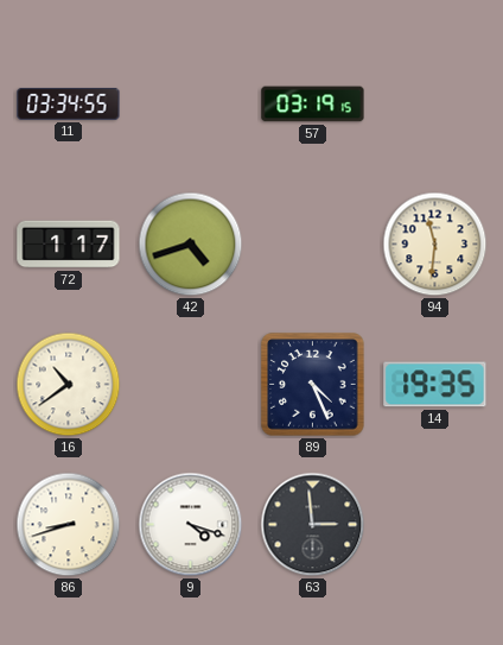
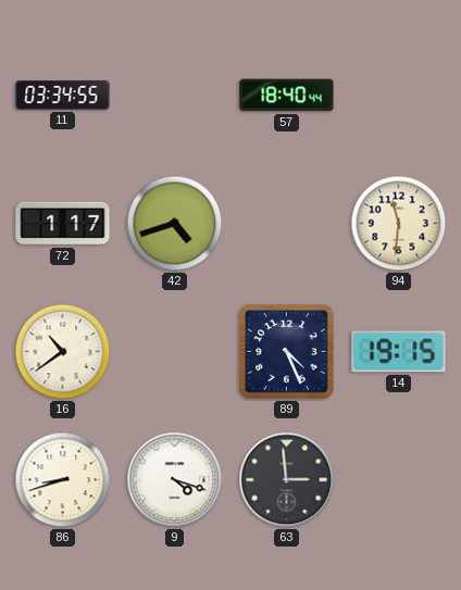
57: 03:19 -> 18:40
14: 19:35 -> 19:15
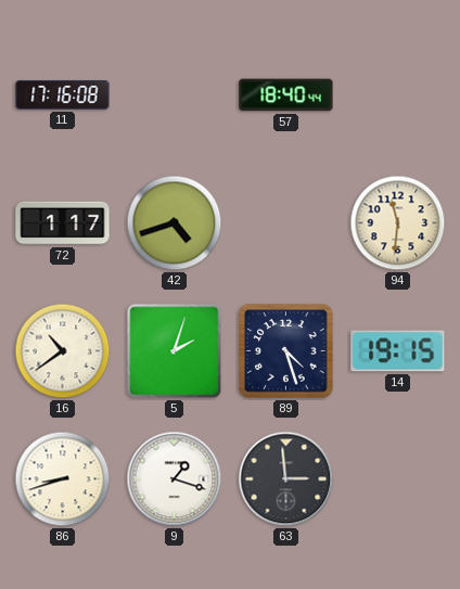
11: 03:34 -> 17:16
5: none -> 2:03
89: 4:26 -> 4:27
9: 4:18 -> 1:18
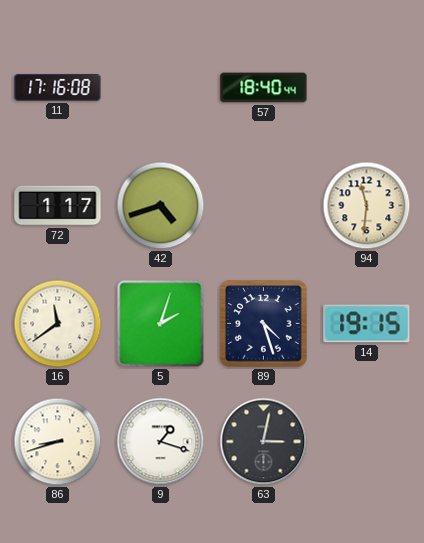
16: 10:39 -> 11:39
63: 2:59 -> 3:02
